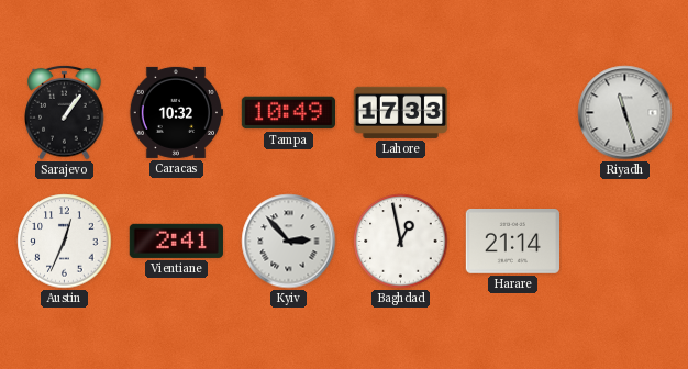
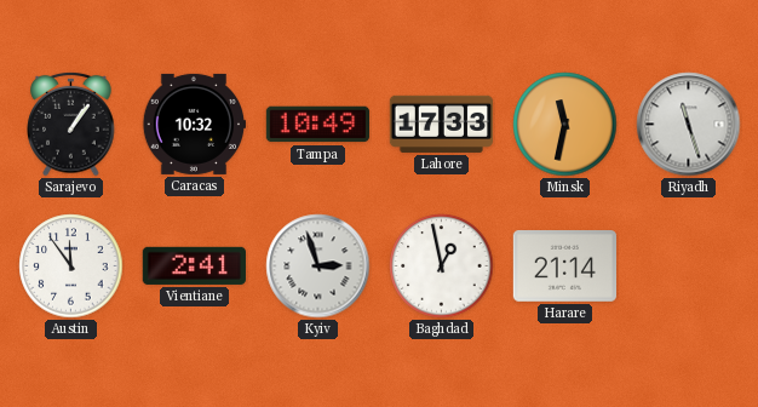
Minsk: none -> 11:32
Austin: 12:34 -> 11:54
Kyiv: 2:53 -> 2:57
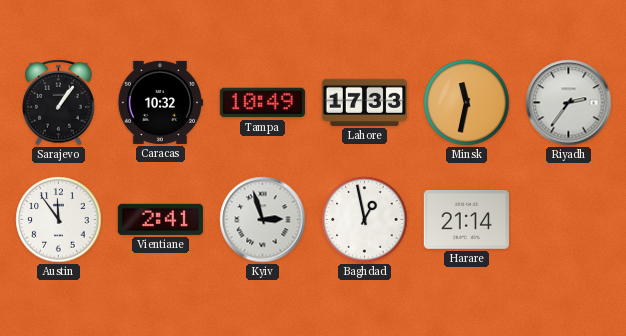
Riyadh: 11:27 -> 2:36
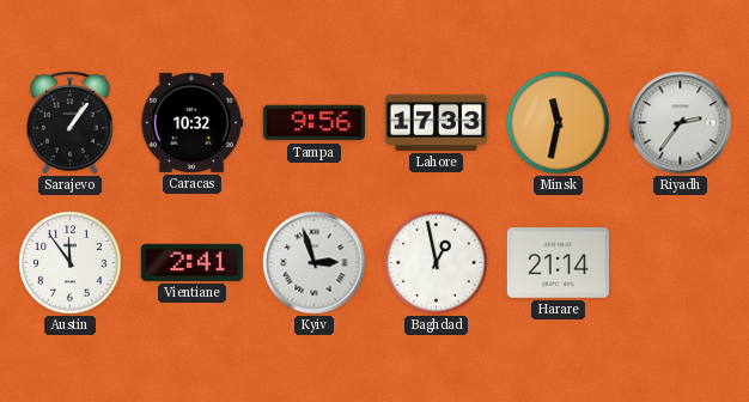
Tampa: 10:49 -> 9:56
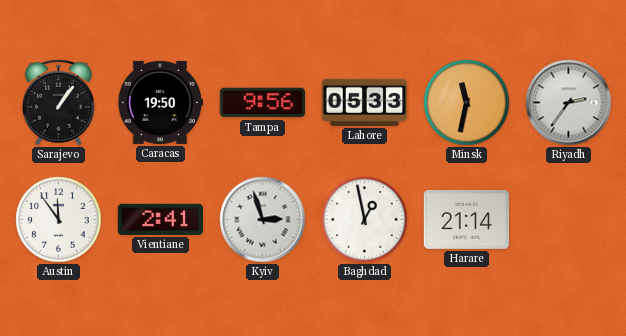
Caracas: 10:32 -> 19:50
Lahore: 17:33 -> 05:33
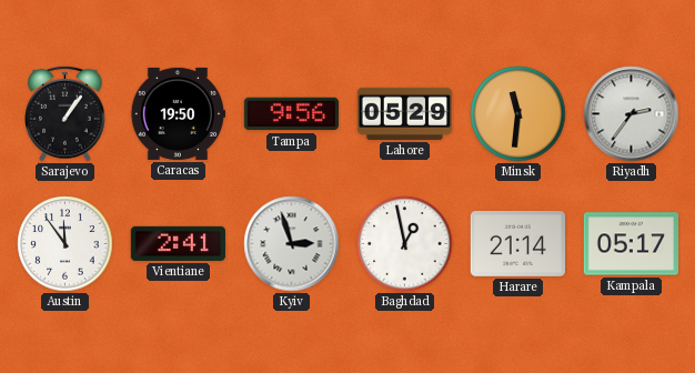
Lahore: 05:33 -> 05:29
Minsk: 11:32 -> 11:31
Kampala: none -> 05:17
